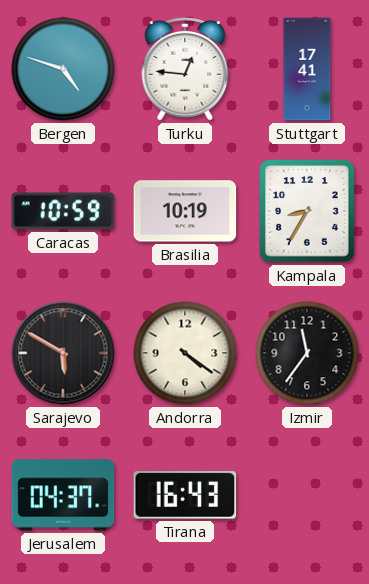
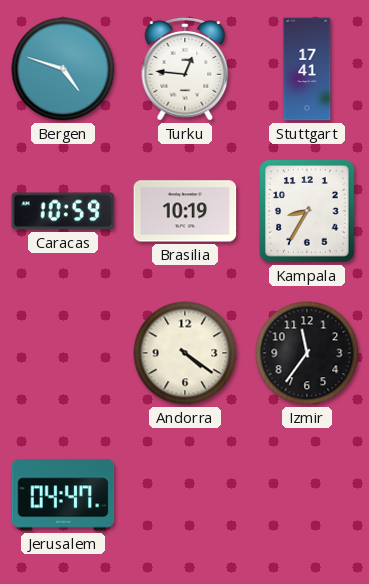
Sarajevo: 5:50 -> none
Jerusalem: 04:37 -> 04:47
Tirana: 16:43 -> none
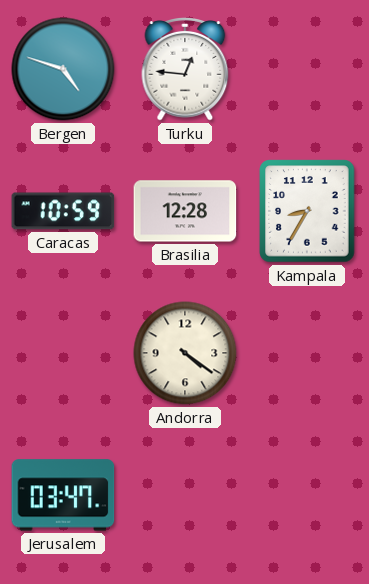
Stuttgart: 17:41 -> none
Brasilia: 10:19 -> 12:28
Izmir: 11:36 -> none
Jerusalem: 04:47 -> 03:47
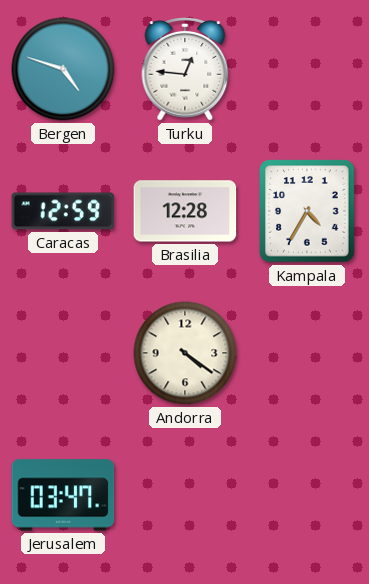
Caracas: 10:59 -> 12:59
Kampala: 8:35 -> 4:35
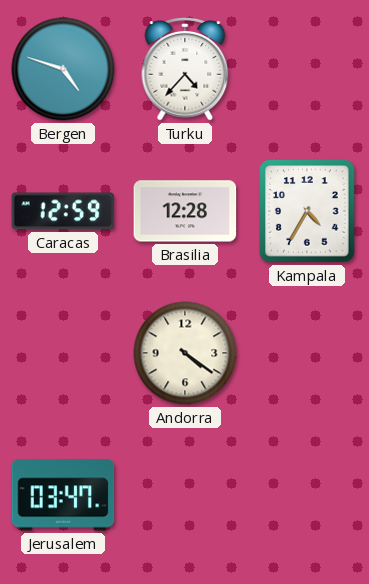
Turku: 12:46 -> 4:37
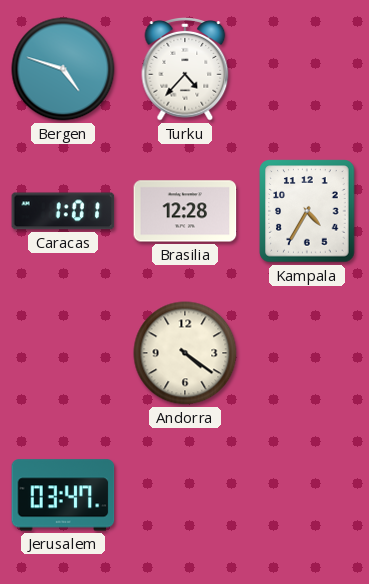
Caracas: 12:59 -> 1:01
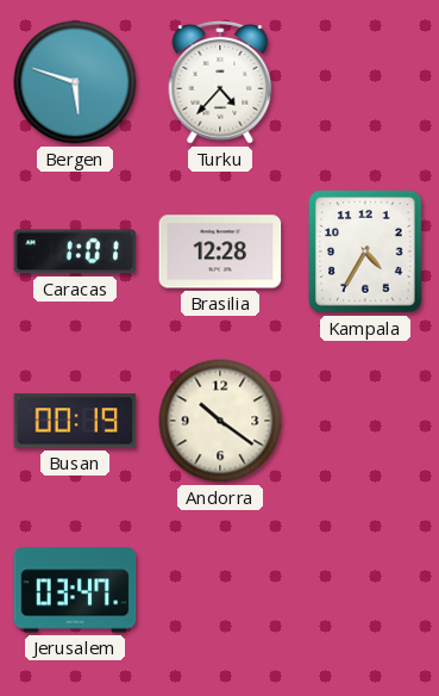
Bergen: 4:48 -> 5:48
Busan: none -> 00:19
Andorra: 4:21 -> 10:21
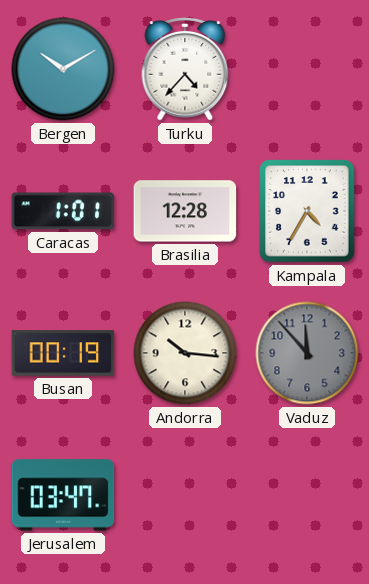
Bergen: 5:48 -> 10:10
Andorra: 10:21 -> 10:16
Vaduz: none -> 11:53
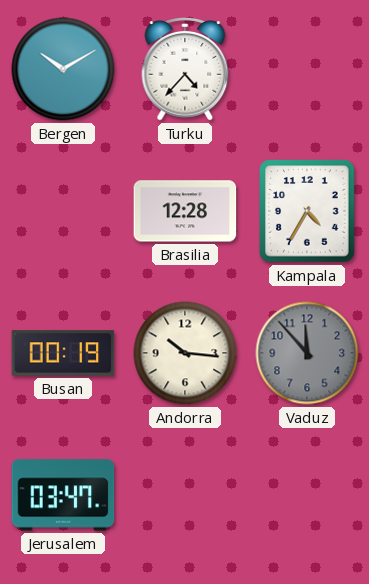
Caracas: 1:01 -> none
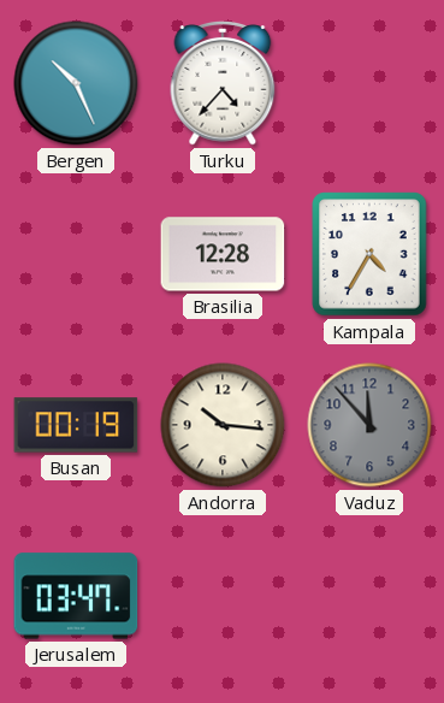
Bergen: 10:10 -> 10:26
